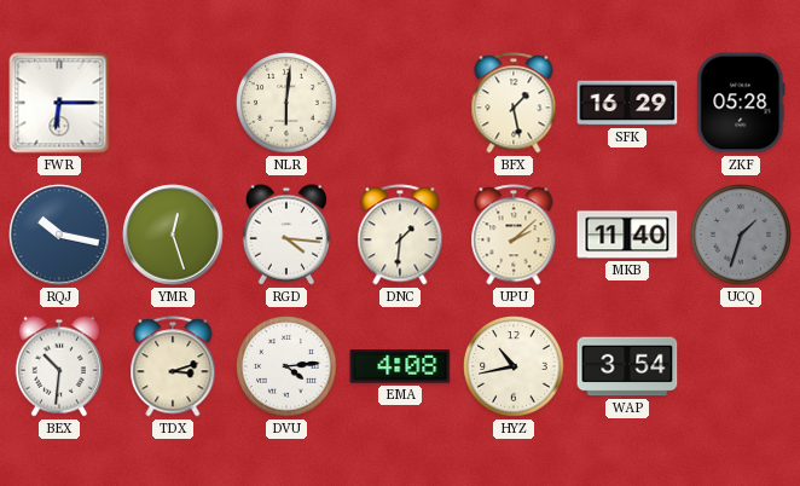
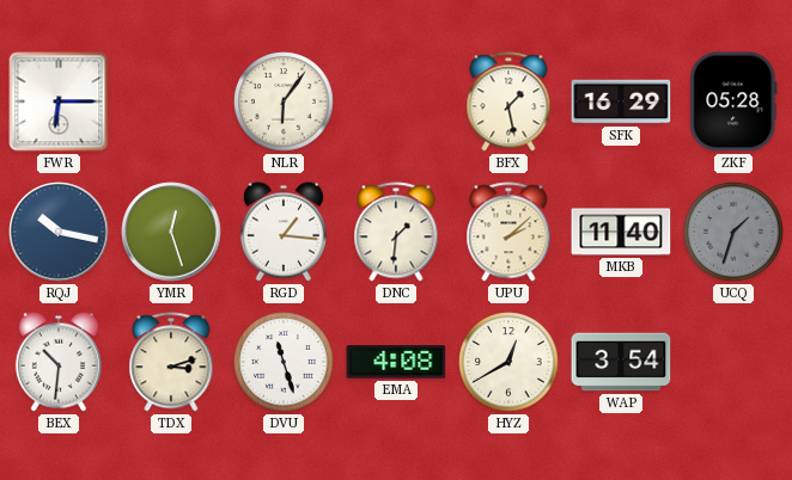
NLR: 6:01 -> 6:06
RGD: 4:16 -> 1:16
DVU: 4:14 -> 11:27
HYZ: 10:43 -> 12:40
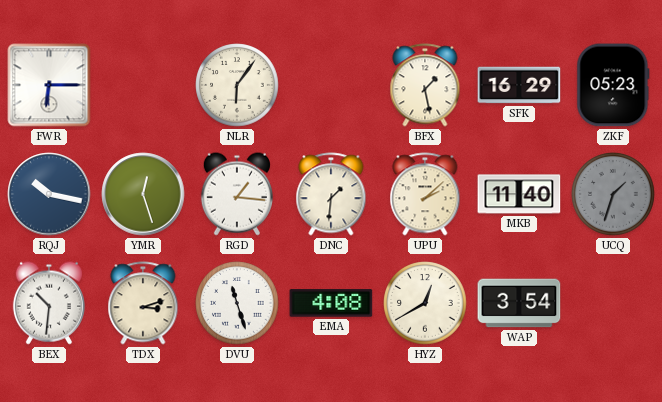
ZKF: 05:28 -> 05:23
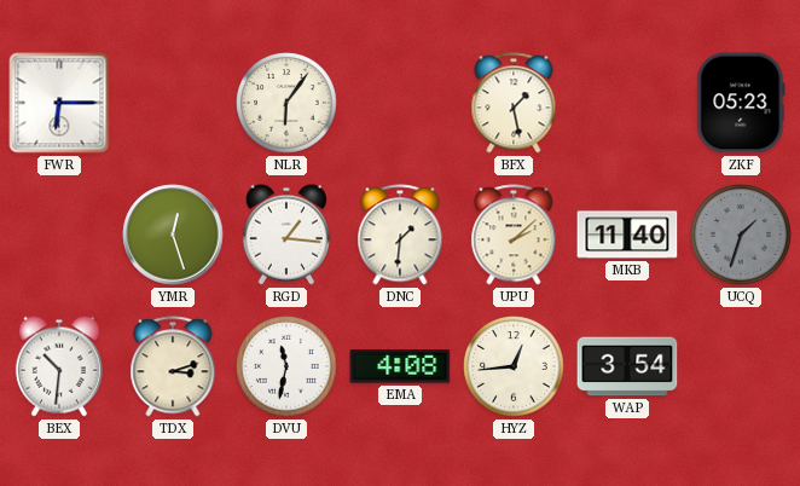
SFK: 16:29 -> none
RQJ: 10:17 -> none
DVU: 11:27 -> 11:32
HYZ: 12:40 -> 12:44
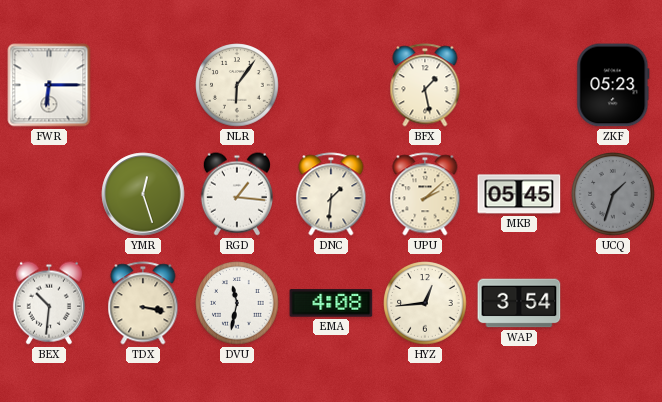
MKB: 11:40 -> 05:45
TDX: 3:12 -> 3:17
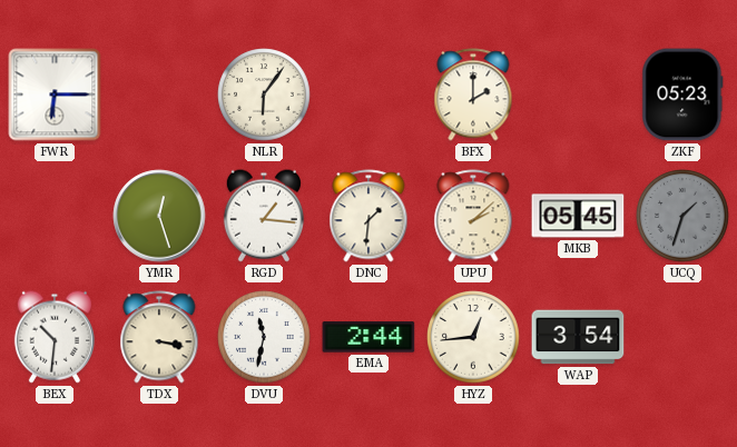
BFX: 1:28 -> 2:00
EMA: 4:08 -> 2:44
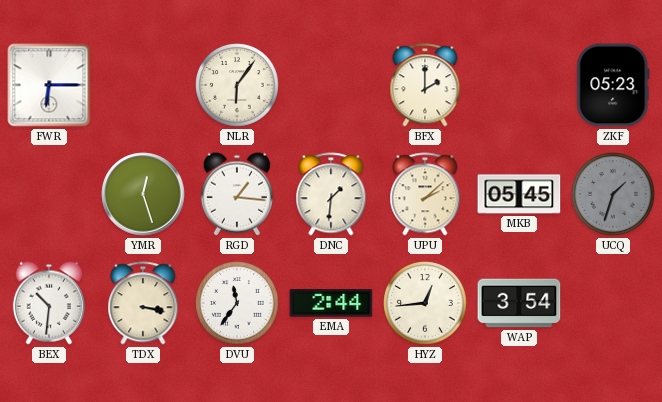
DVU: 11:32 -> 11:36
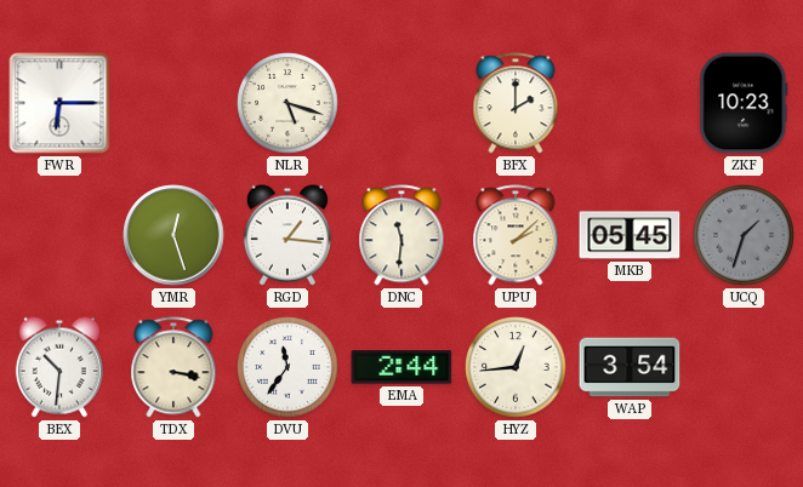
NLR: 6:06 -> 5:18
ZKF: 05:23 -> 10:23
DNC: 1:31 -> 11:31
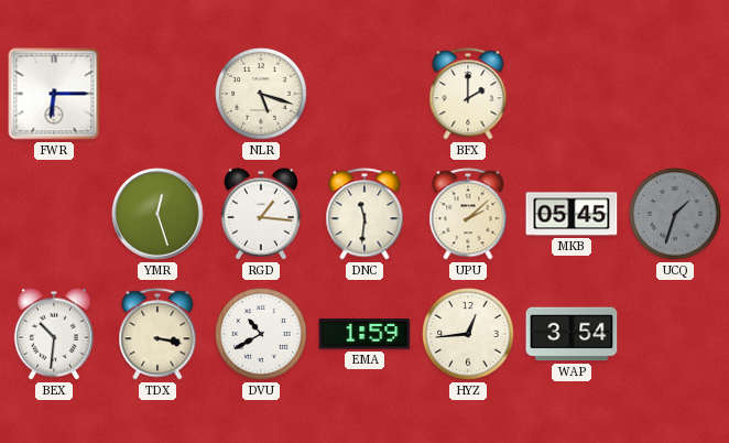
ZKF: 10:23 -> none
DVU: 11:36 -> 10:40
EMA: 2:44 -> 1:59
